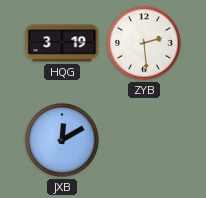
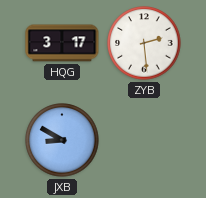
HQG: 3:19 -> 3:17
JXB: 12:10 -> 8:50
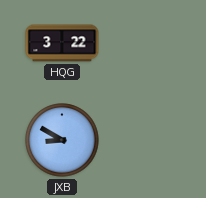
HQG: 3:17 -> 3:22
ZYB: 2:29 -> none
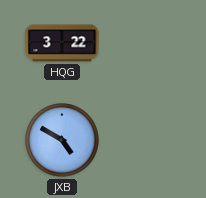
JXB: 8:50 -> 4:50
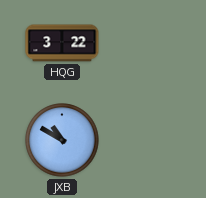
JXB: 4:50 -> 10:50
